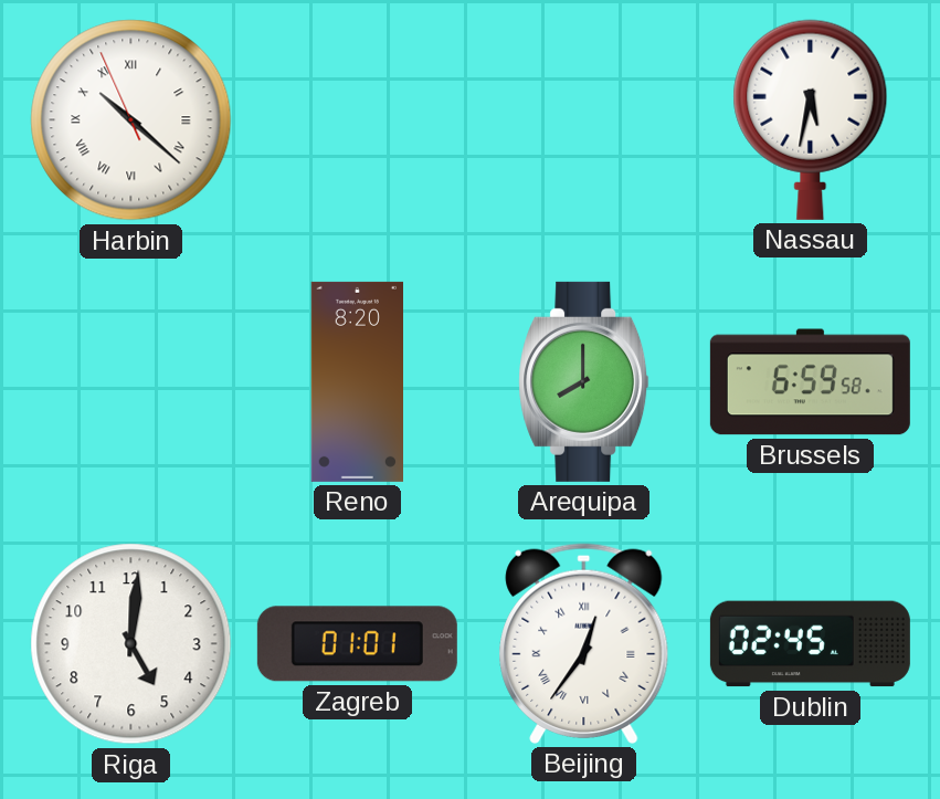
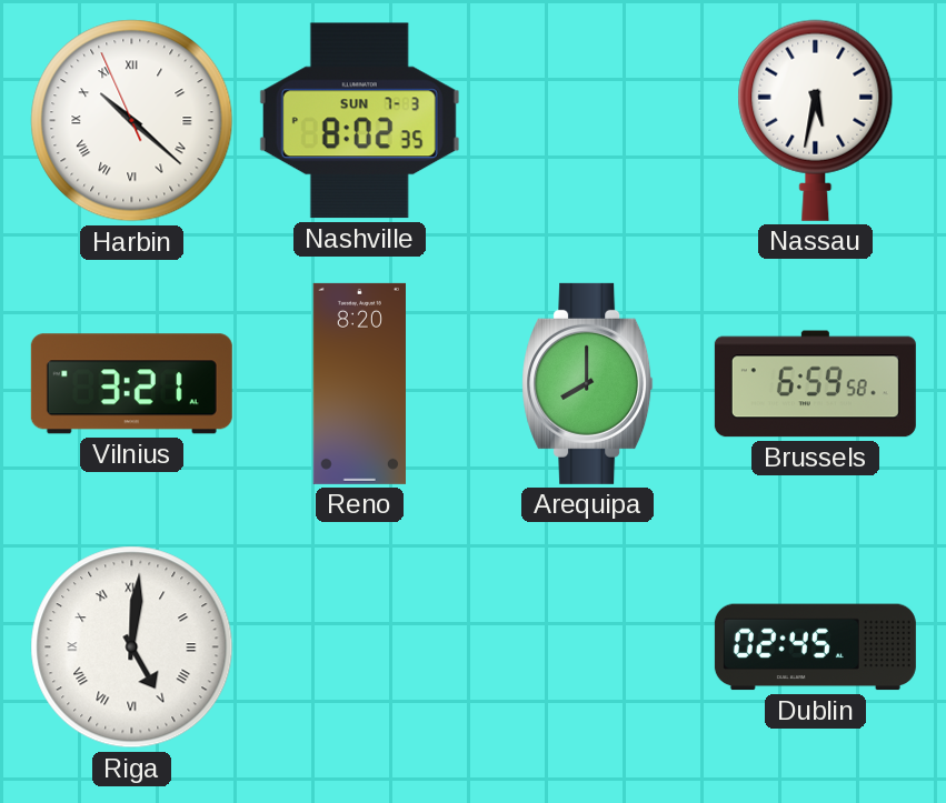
Nashville: none -> 8:02
Vilnius: none -> 3:21
Riga numerals: Arabic -> Roman
Zagreb: 01:01 -> none
Beijing: 12:36 -> none
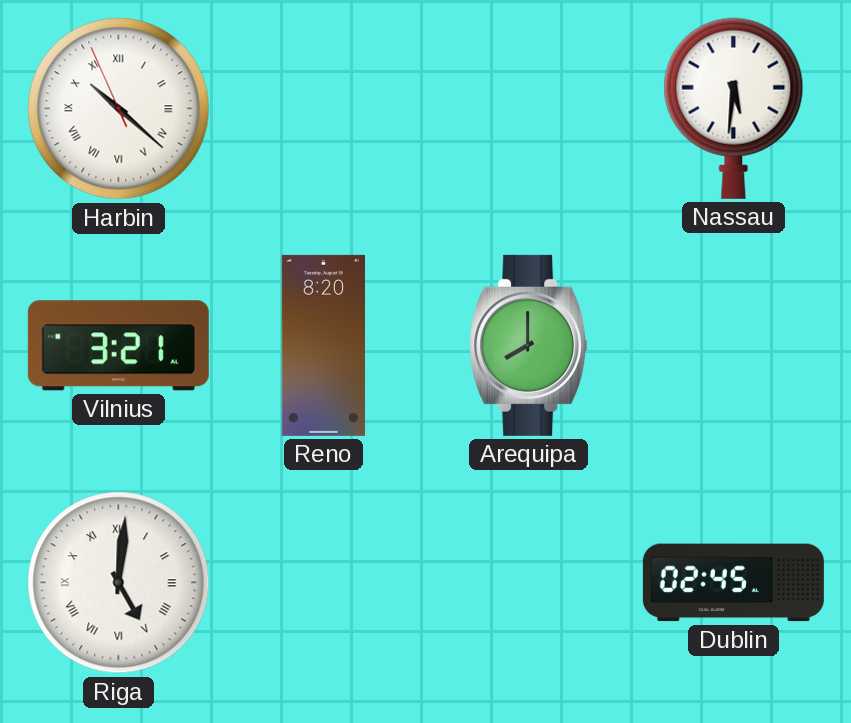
Nashville: 8:02 -> none
Nassau: 5:32 -> 5:31
Brussels: 6:59 -> none
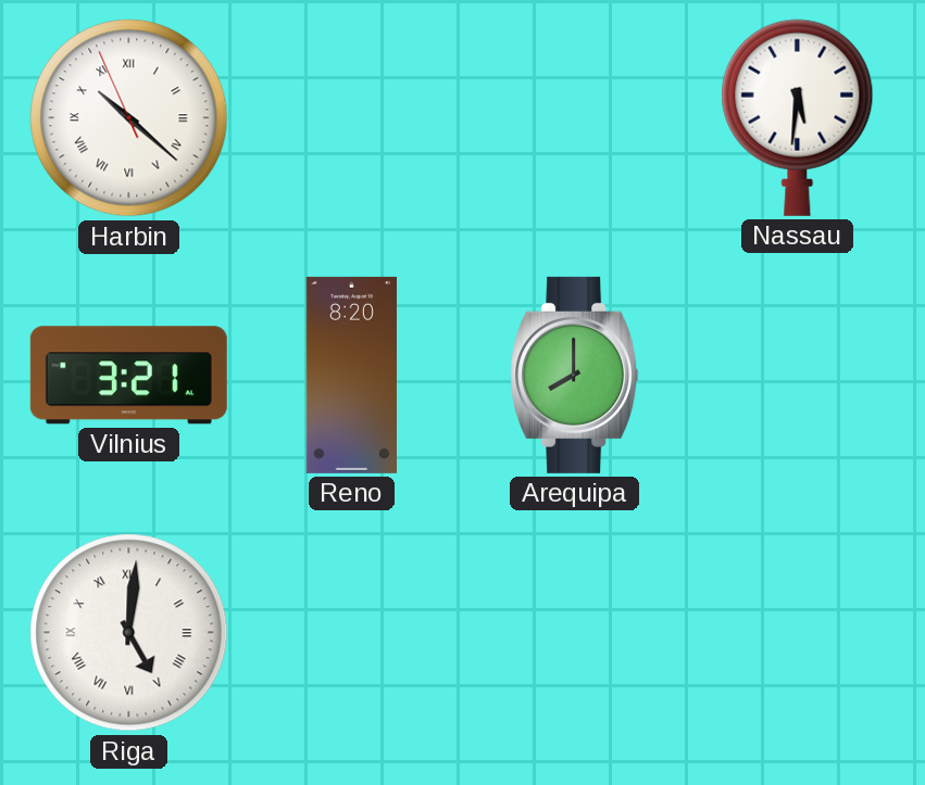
Dublin: 02:45 -> none
